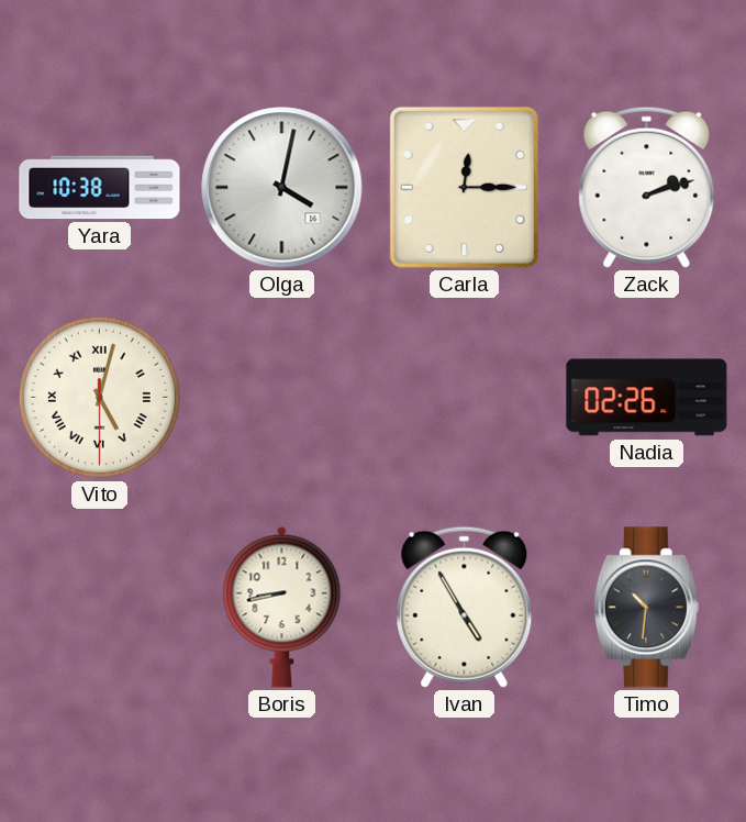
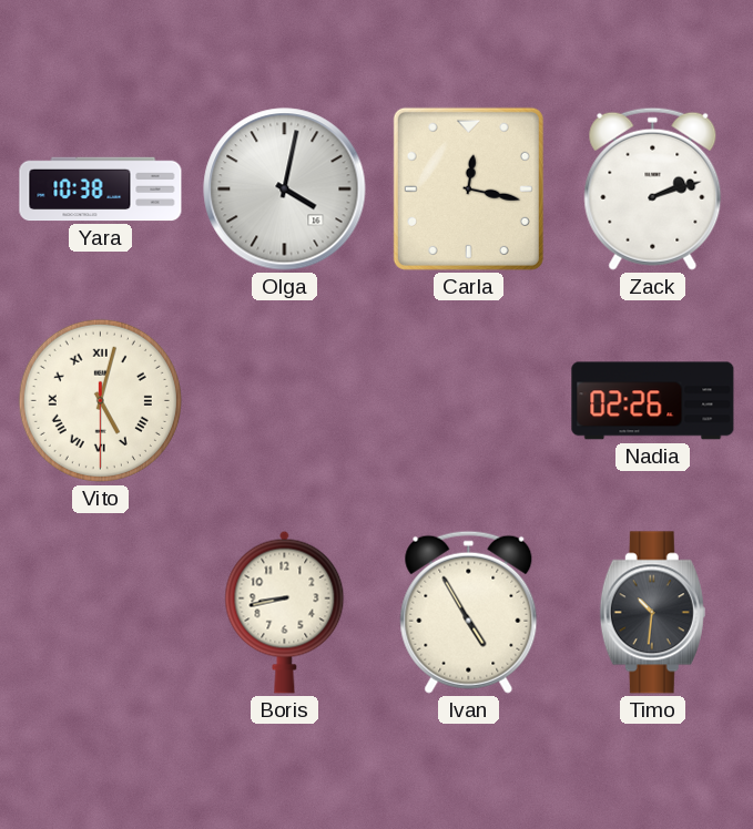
Carla: 12:15 -> 12:17
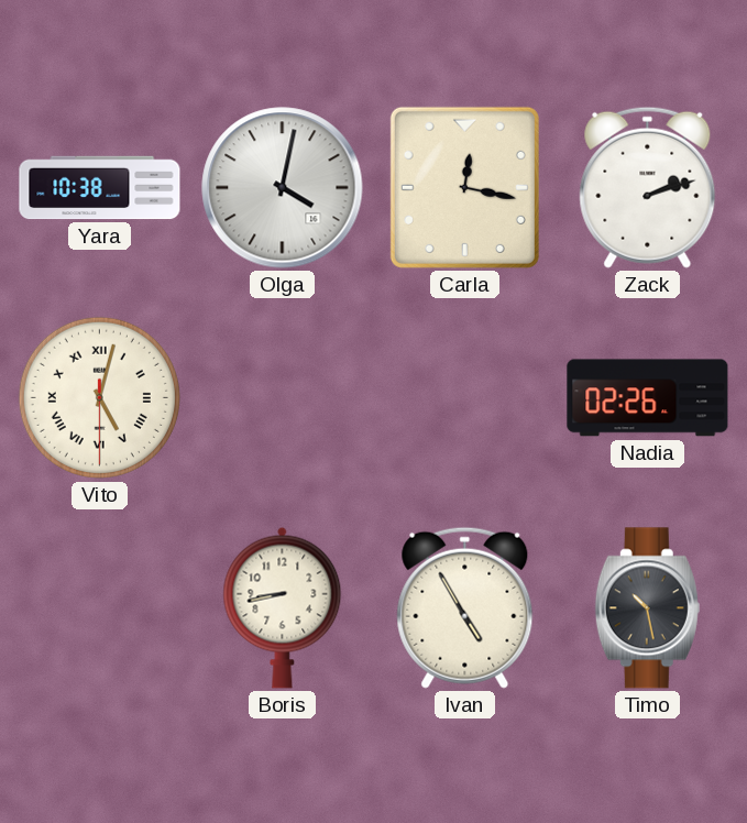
Timo: 10:31 -> 10:28
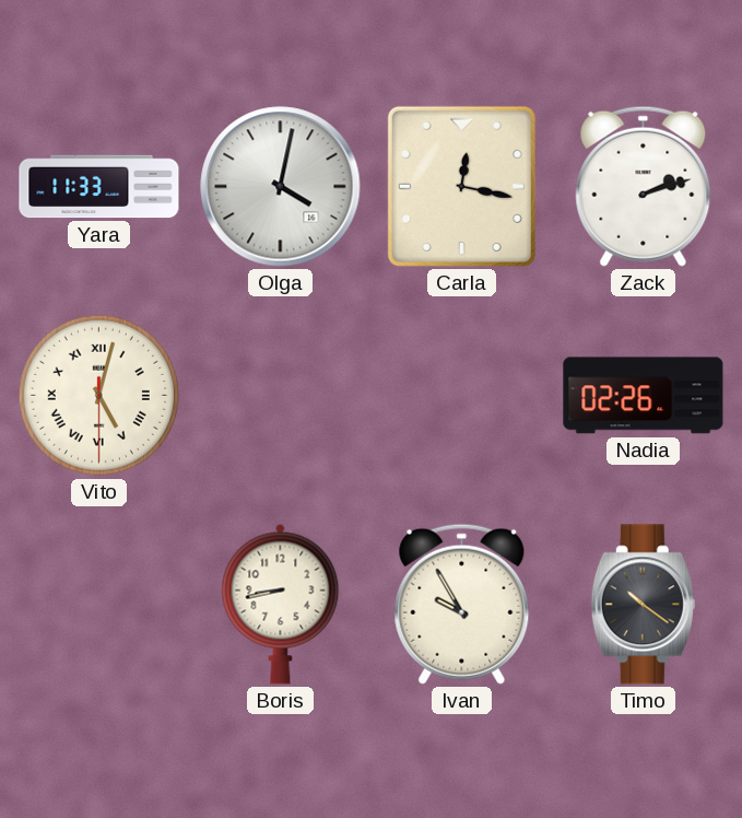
Yara: 10:38 -> 11:33
Ivan: 4:55 -> 9:55
Timo: 10:28 -> 10:21
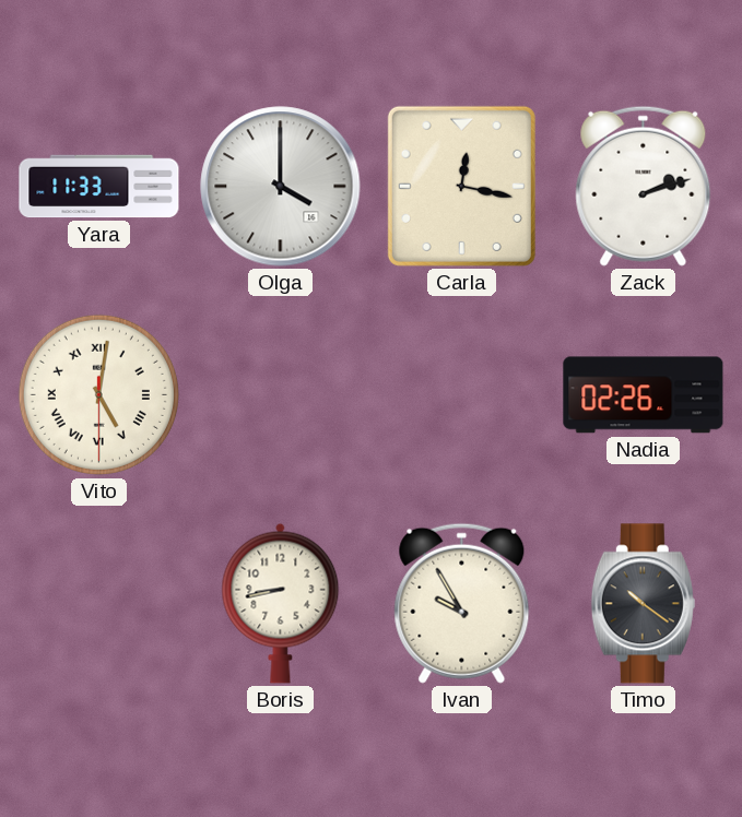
Olga: 4:02 -> 4:00
Vito: 5:02 -> 5:01
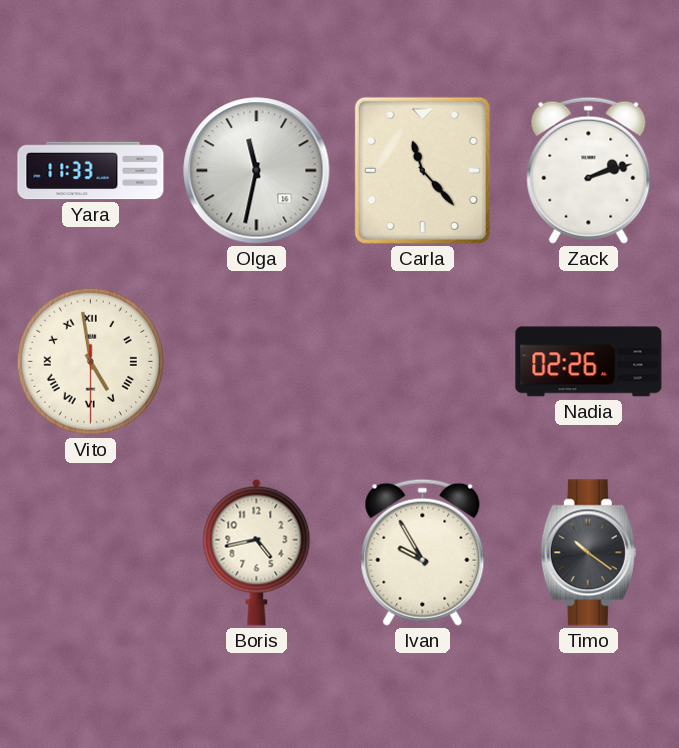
Olga: 4:00 -> 11:32
Carla: 12:17 -> 11:23
Vito: 5:01 -> 4:58
Boris: 8:43 -> 4:43
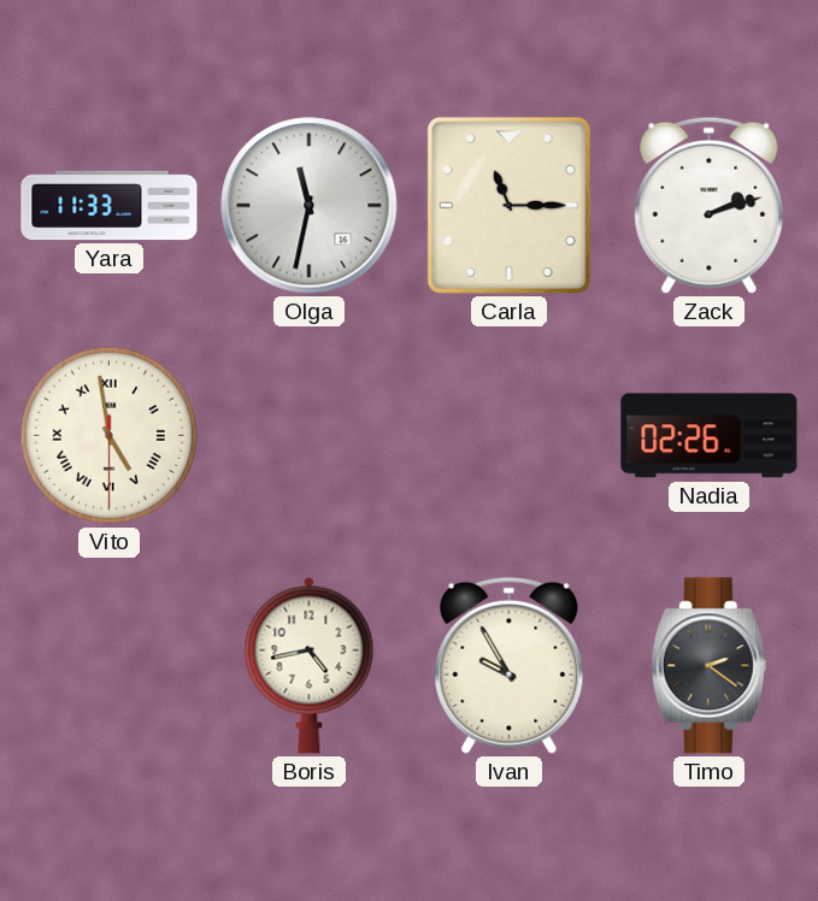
Carla: 11:23 -> 11:15
Timo: 10:21 -> 2:21
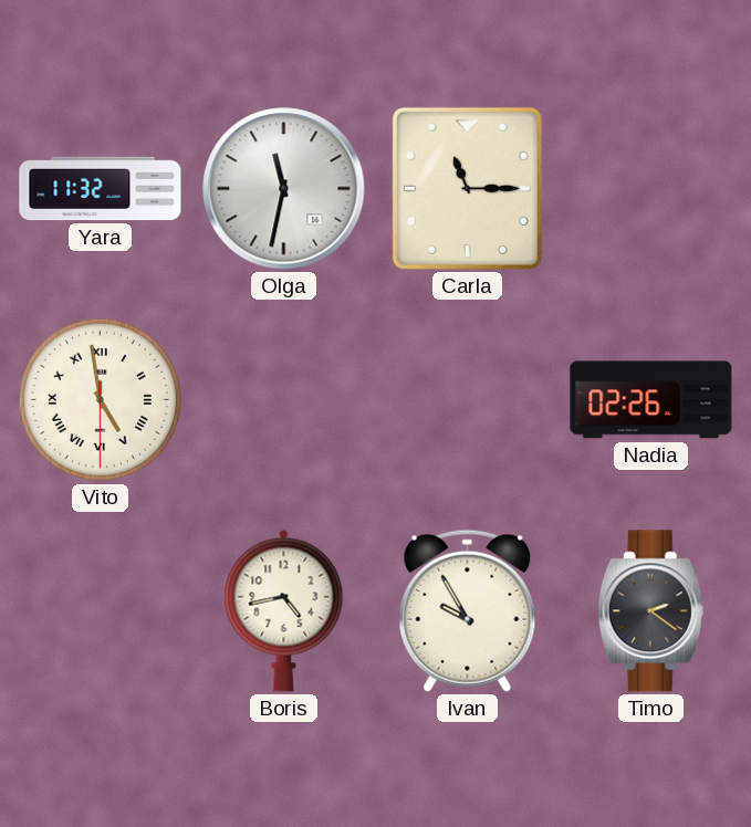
Yara: 11:33 -> 11:32
Zack: 2:12 -> none
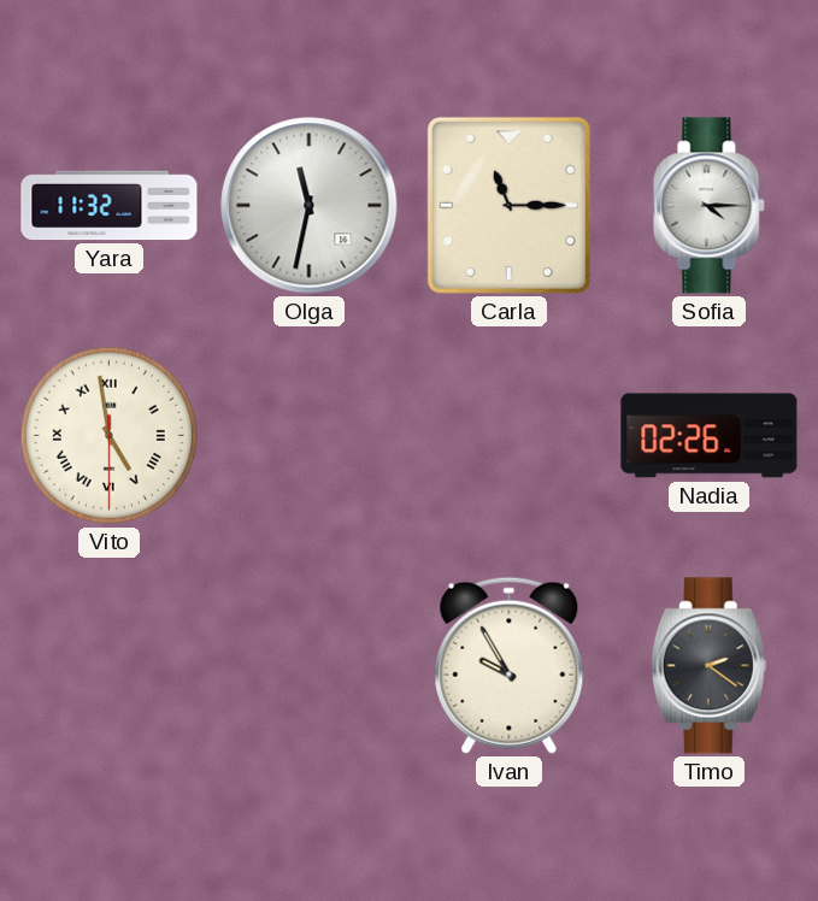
Sofia: none -> 4:15
Boris: 4:43 -> none
